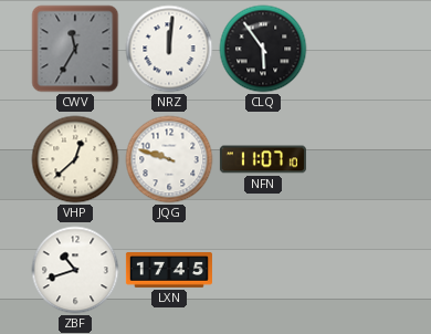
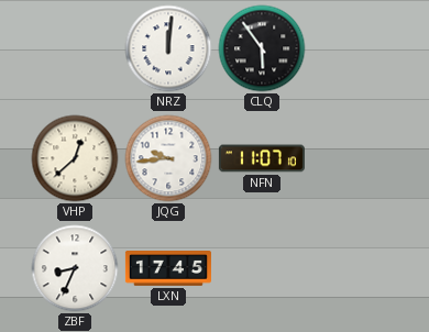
CWV: 11:35 -> none
JQG: 9:48 -> 9:44
ZBF: 10:42 -> 8:34
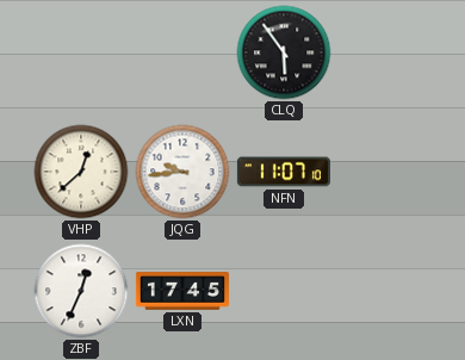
NRZ: 12:01 -> none
ZBF: 8:34 -> 12:34
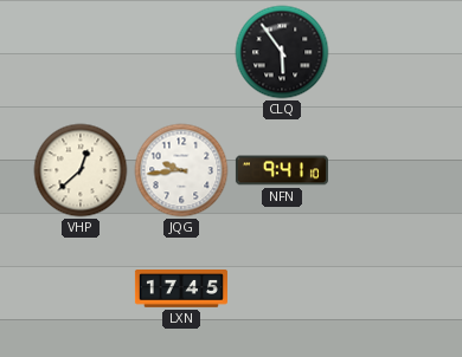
NFN: 11:07 -> 9:41
ZBF: 12:34 -> none
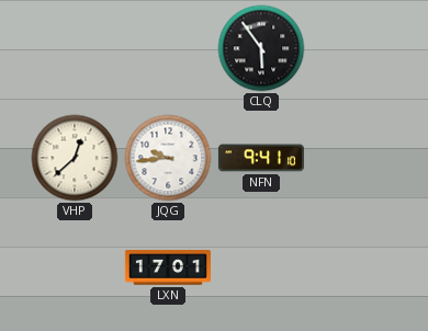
LXN: 17:45 -> 17:01
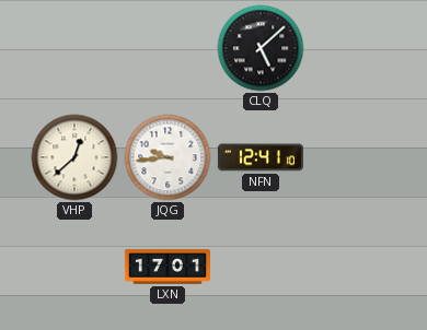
CLQ: 5:54 -> 5:08
NFN: 9:41 -> 12:41
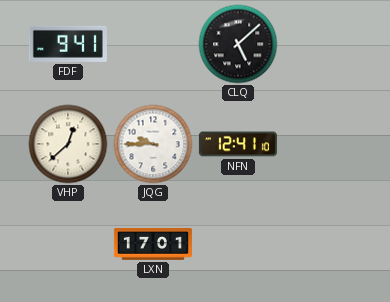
FDF: none -> 9:41
JQG: 9:44 -> 9:45
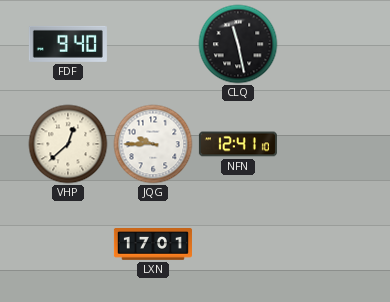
FDF: 9:41 -> 9:40
CLQ: 5:08 -> 11:28
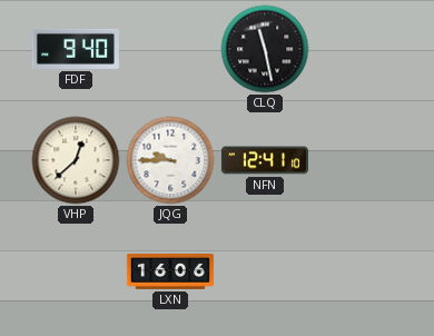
LXN: 17:01 -> 16:06
